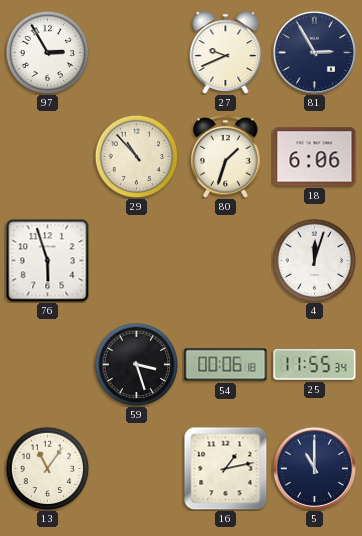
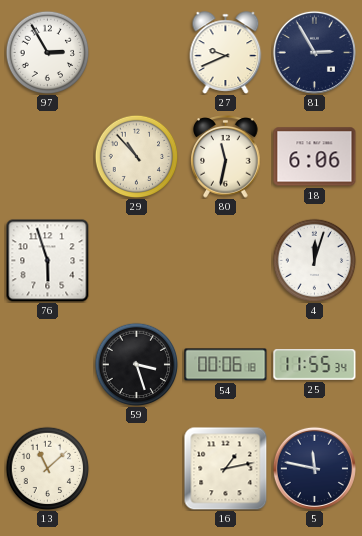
80: 1:33 -> 11:32
13: 11:06 -> 11:08
5: 11:00 -> 11:47
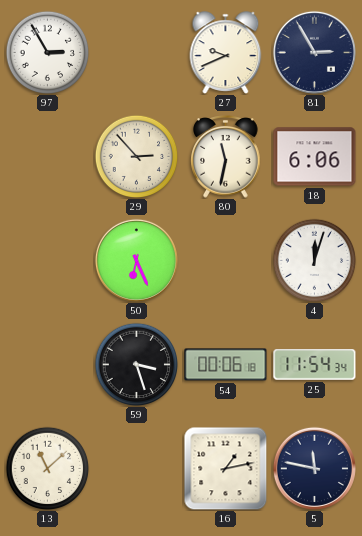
29: 10:53 -> 2:53
76: 5:57 -> none
50: none -> 6:26
25: 11:55 -> 11:54
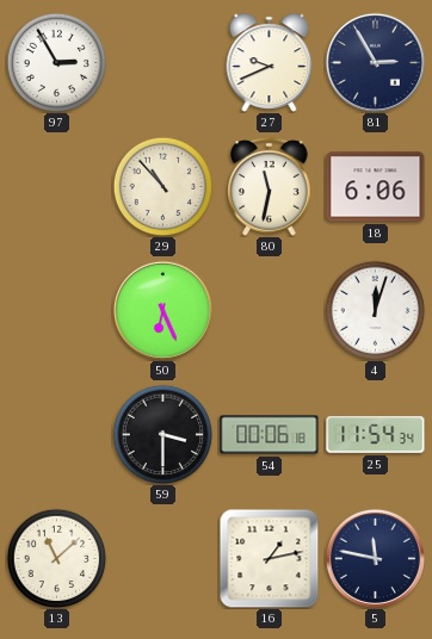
29: 2:53 -> 10:53
59: 3:27 -> 3:30
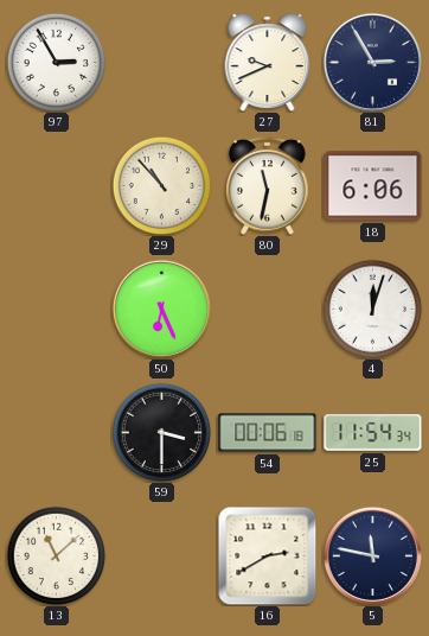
16: 1:13 -> 2:40
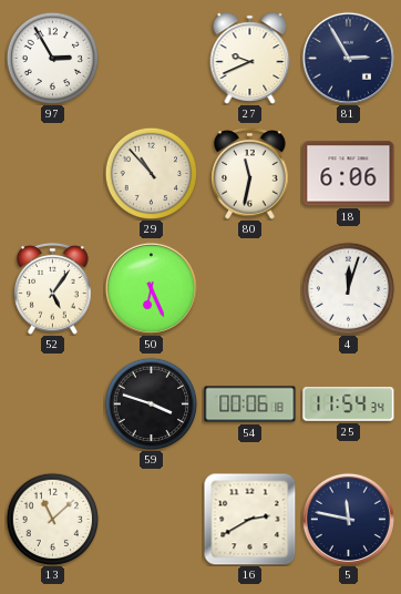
52: none -> 5:06
59: 3:30 -> 3:48
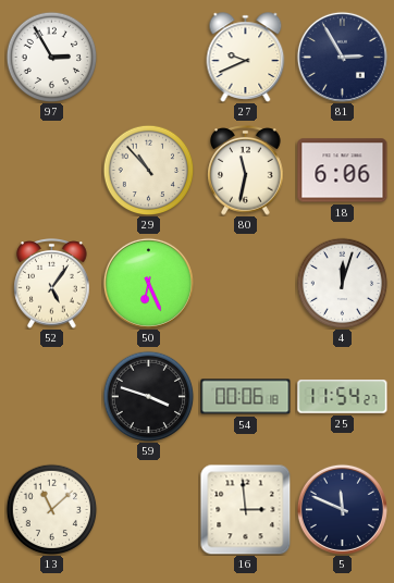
25: 11:54:34 -> 11:54:27
16: 2:40 -> 2:59
5: 11:47 -> 11:49
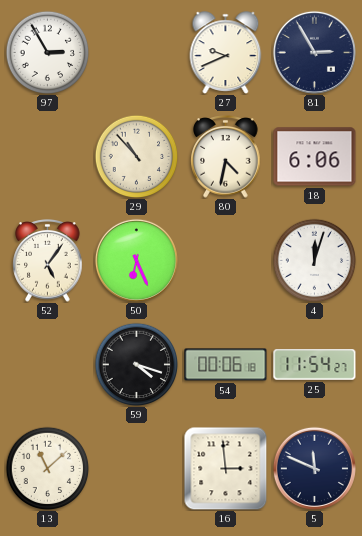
80: 11:32 -> 4:32
59: 3:48 -> 4:18
